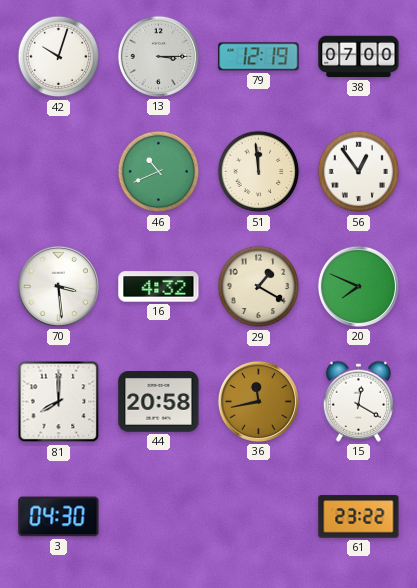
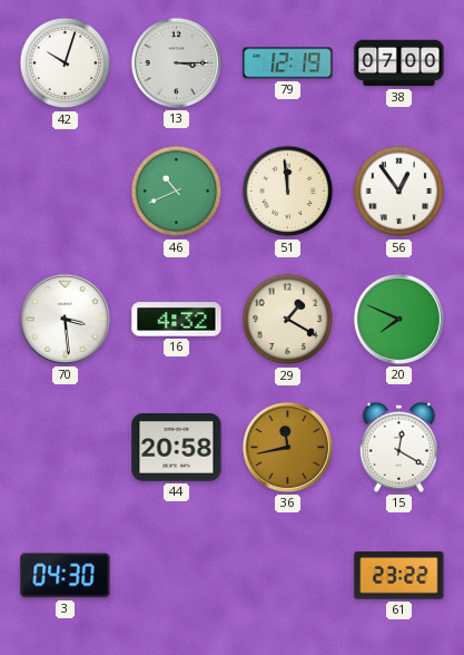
81: 8:00 -> none
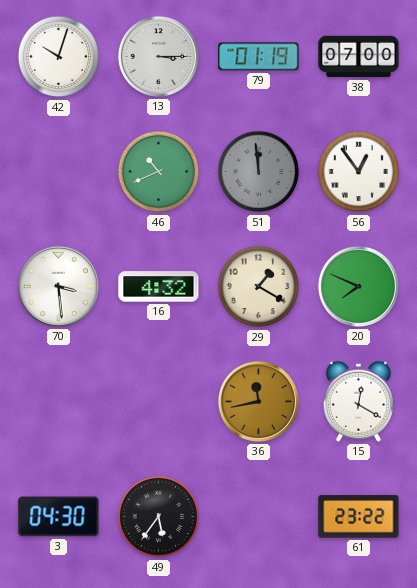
79: 12:19 -> 01:19
51 dial: cream -> grey
44: 20:58 -> none
49: none -> 5:36
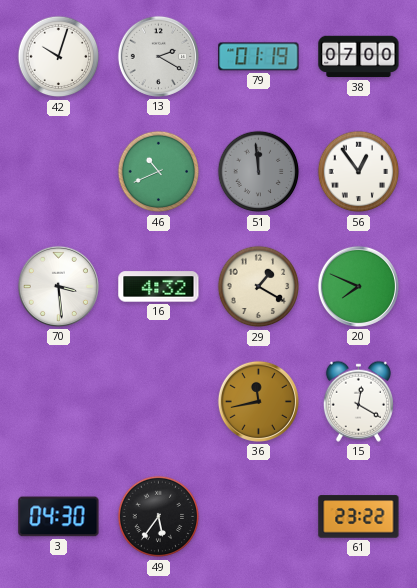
13: 3:15 -> 2:20
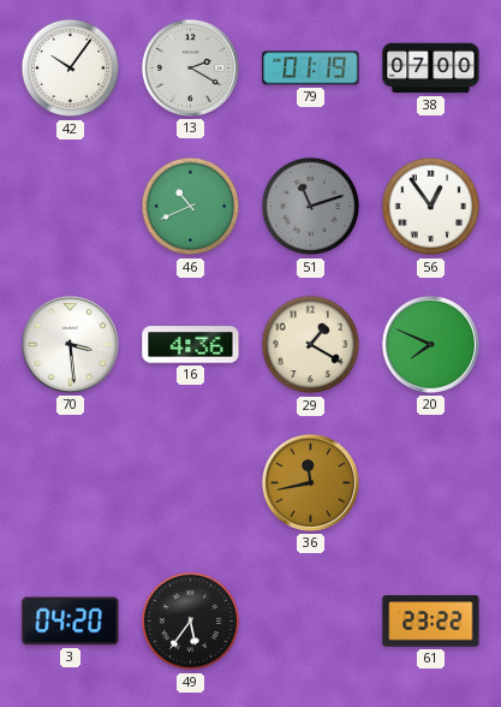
42: 10:03 -> 10:06
51: 11:59 -> 11:12
16: 4:32 -> 4:36
15: 12:20 -> none
3: 04:30 -> 04:20
